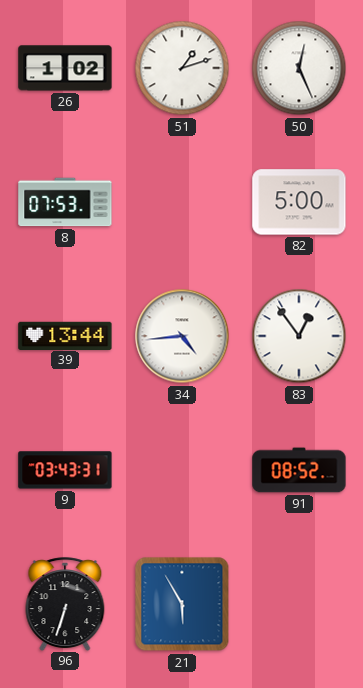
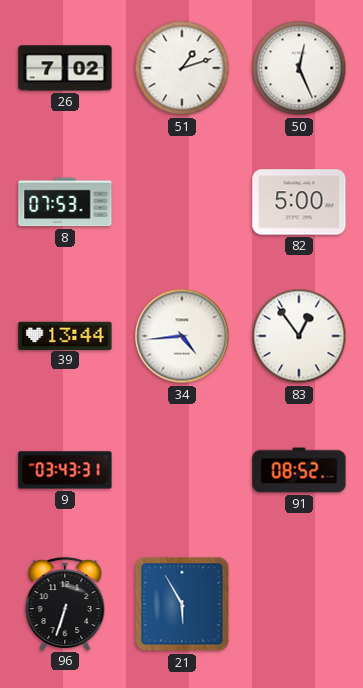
26: 1:02 -> 7:02
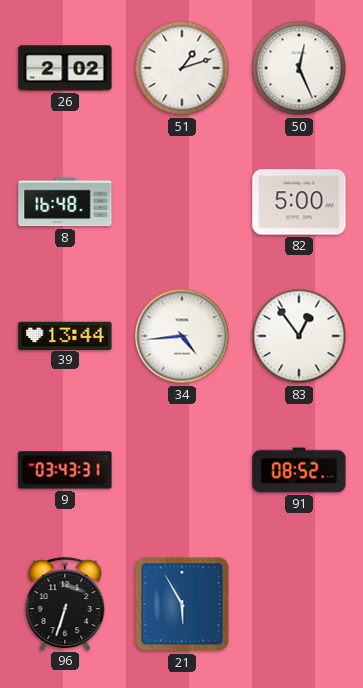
26: 7:02 -> 2:02
8: 07:53 -> 16:48
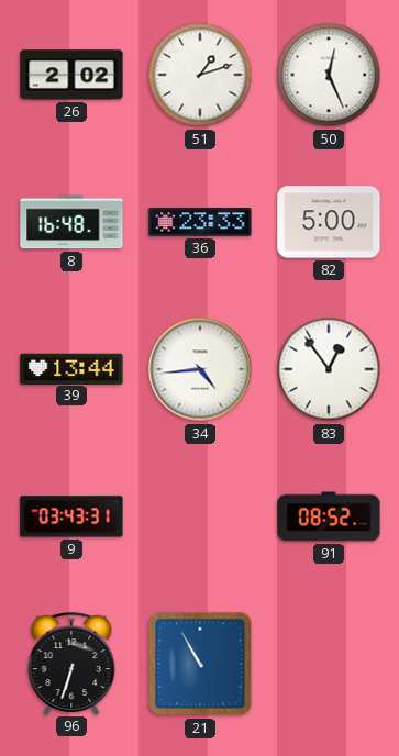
36: none -> 23:33
21: 5:55 -> 10:55
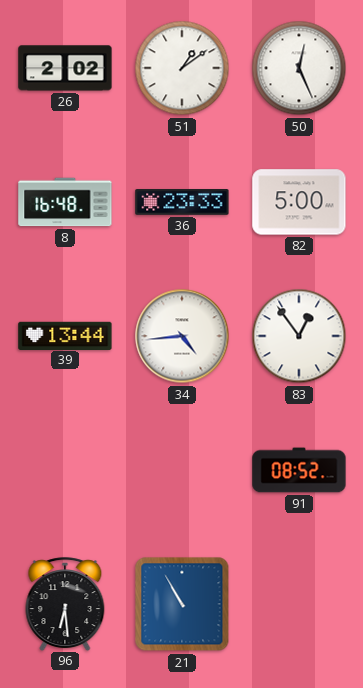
51: 1:12 -> 1:09
9: 03:43 -> none
96: 6:33 -> 6:29
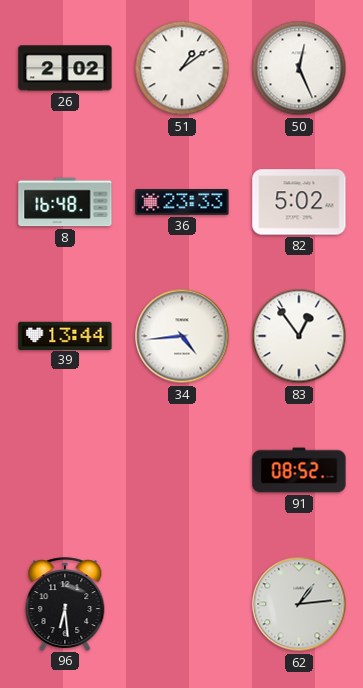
82: 5:00 -> 5:02
21: 10:55 -> none
62: none -> 1:14
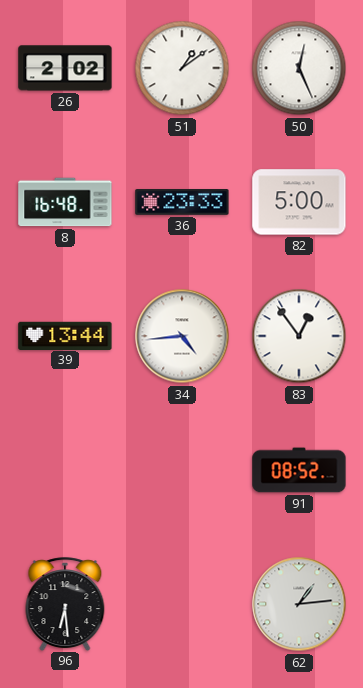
82: 5:02 -> 5:00
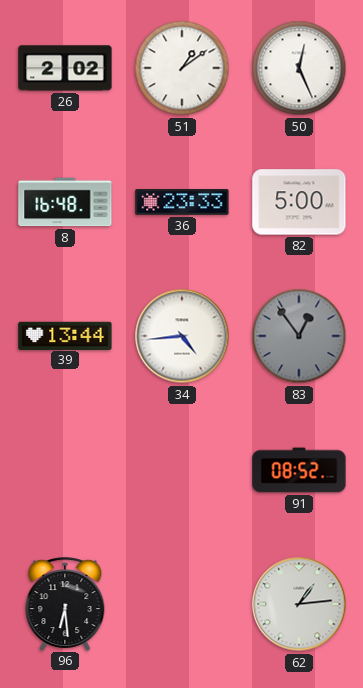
83 dial: white -> grey
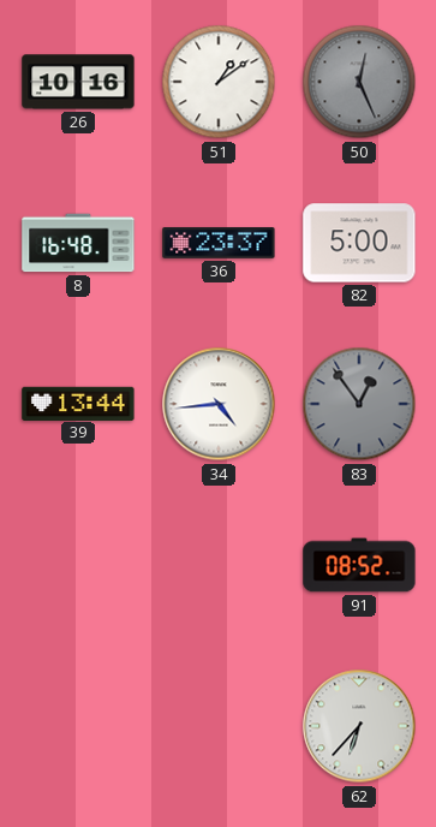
26: 2:02 -> 10:16
50 dial: white -> grey
36: 23:33 -> 23:37
96: 6:29 -> none
62: 1:14 -> 6:37
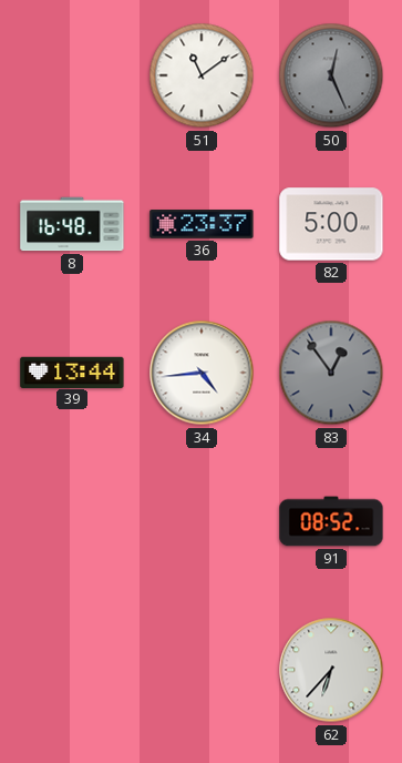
26: 10:16 -> none
51: 1:09 -> 11:09
